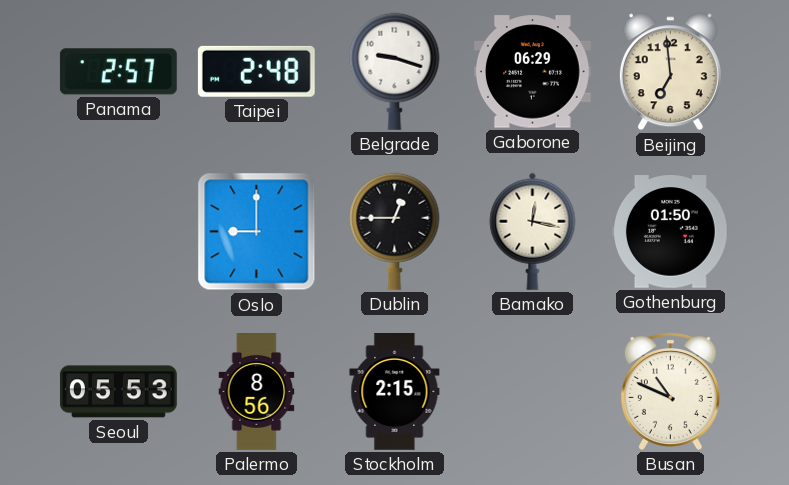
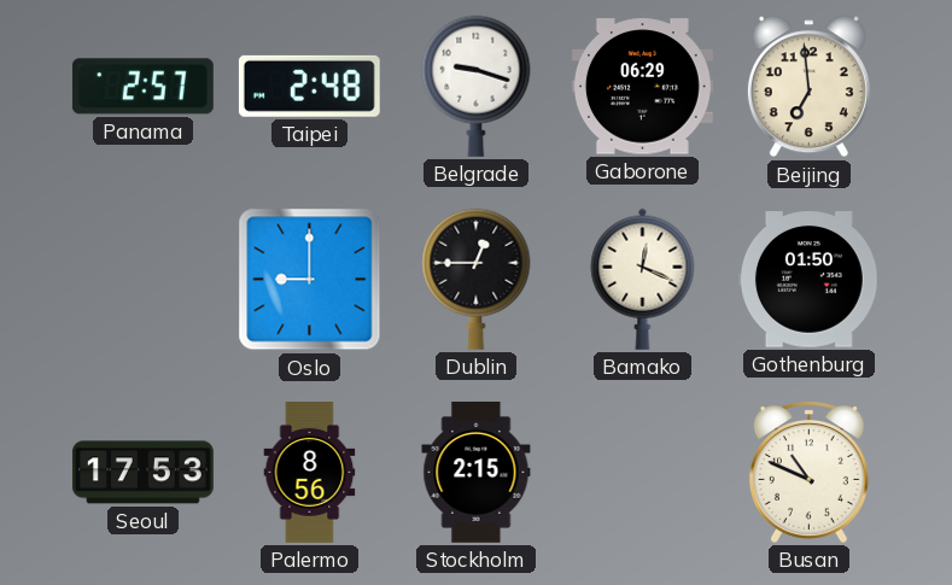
Bamako: 12:17 -> 12:19
Seoul: 05:53 -> 17:53
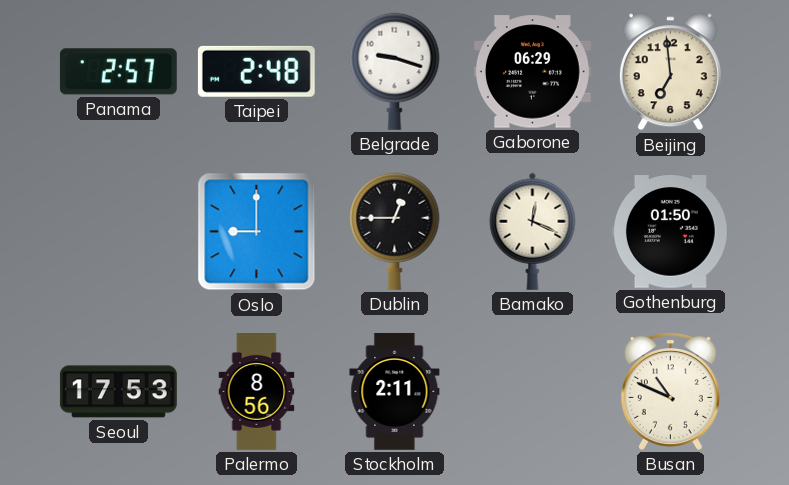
Stockholm: 2:15 -> 2:11
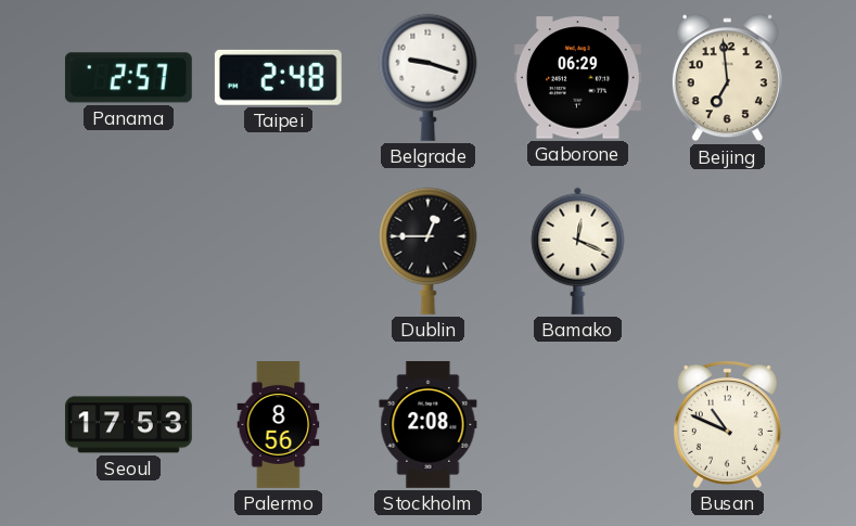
Oslo: 9:00 -> none
Gothenburg: 01:50 -> none
Stockholm: 2:11 -> 2:08
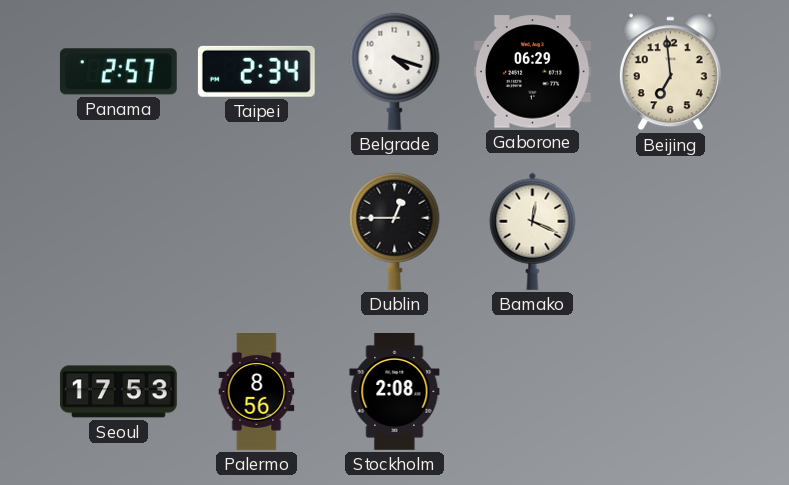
Taipei: 2:48 -> 2:34
Belgrade: 9:18 -> 4:18
Busan: 10:49 -> none
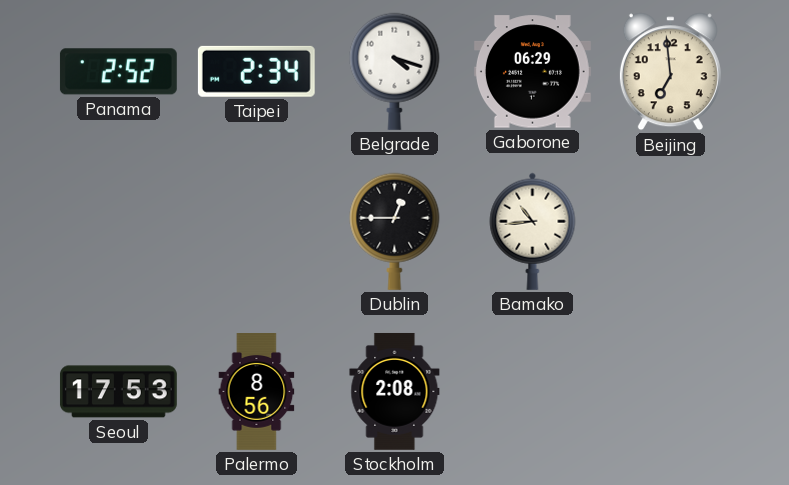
Panama: 2:57 -> 2:52
Bamako: 12:19 -> 10:44
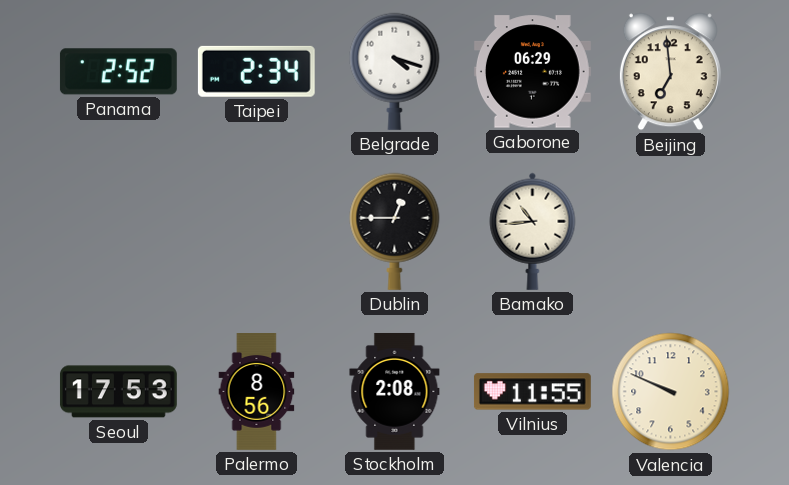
Vilnius: none -> 11:55
Valencia: none -> 9:49
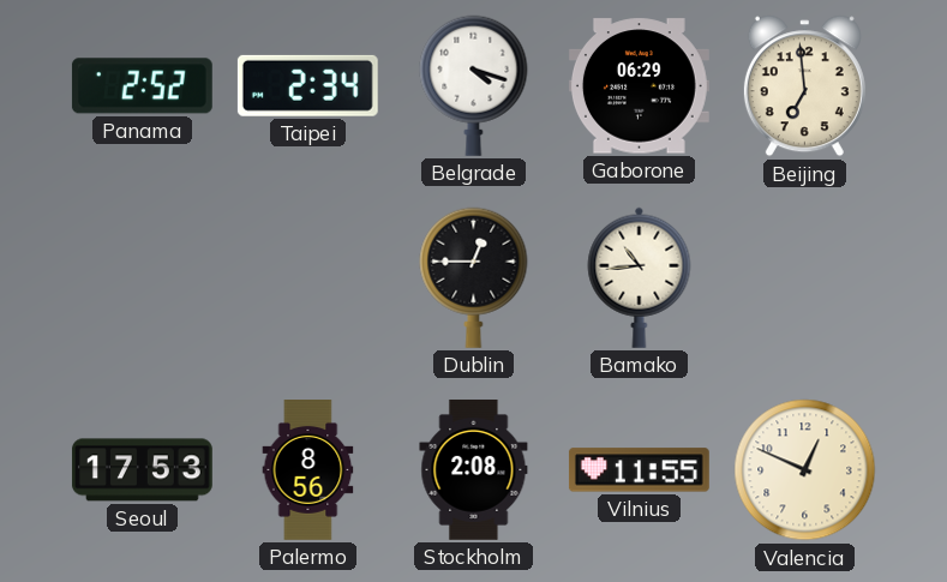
Valencia: 9:49 -> 12:49
